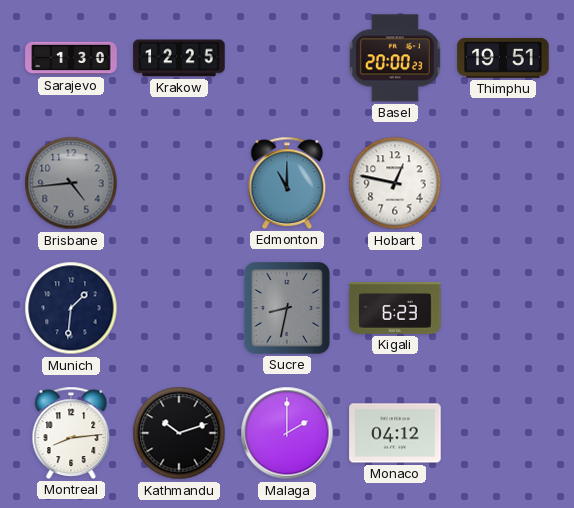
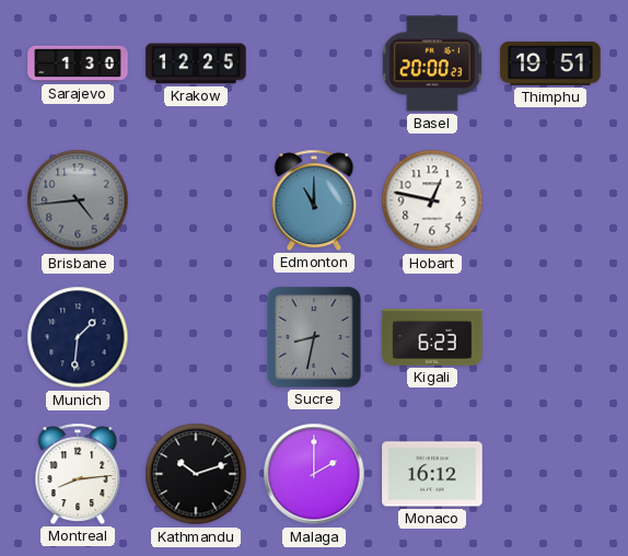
Monaco: 04:12 -> 16:12
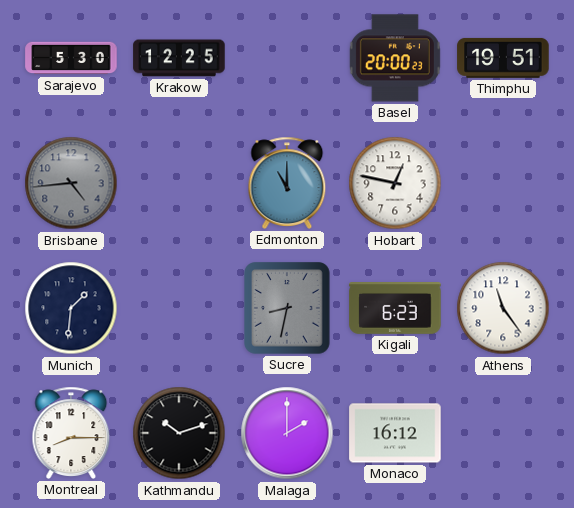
Sarajevo: 1:30 -> 5:30
Athens: none -> 11:24
Montreal: 8:14 -> 8:15
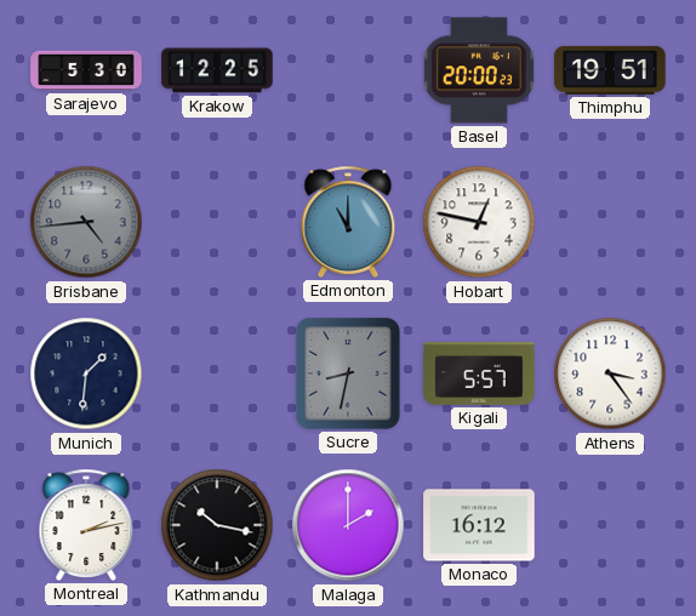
Kigali: 6:23 -> 5:57
Athens: 11:24 -> 3:24
Montreal: 8:15 -> 2:13
Kathmandu: 10:12 -> 10:17
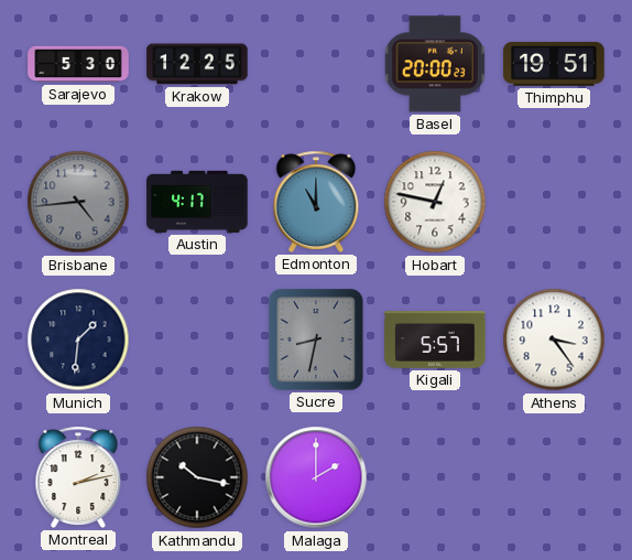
Austin: none -> 4:17
Monaco: 16:12 -> none
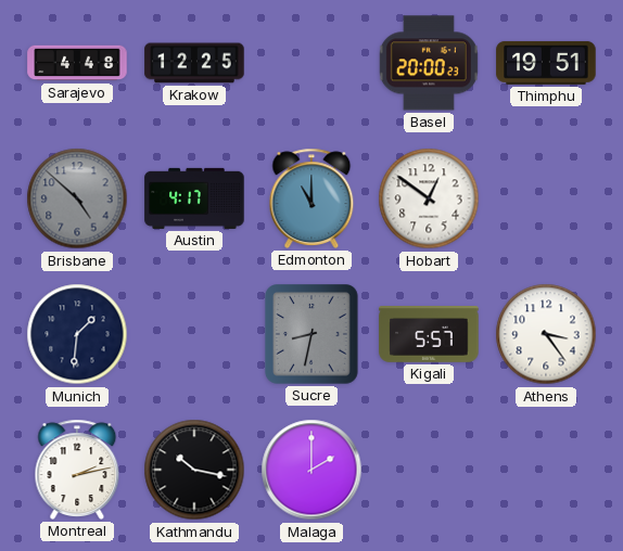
Sarajevo: 5:30 -> 4:48
Brisbane: 4:44 -> 4:52
Hobart: 12:47 -> 12:51
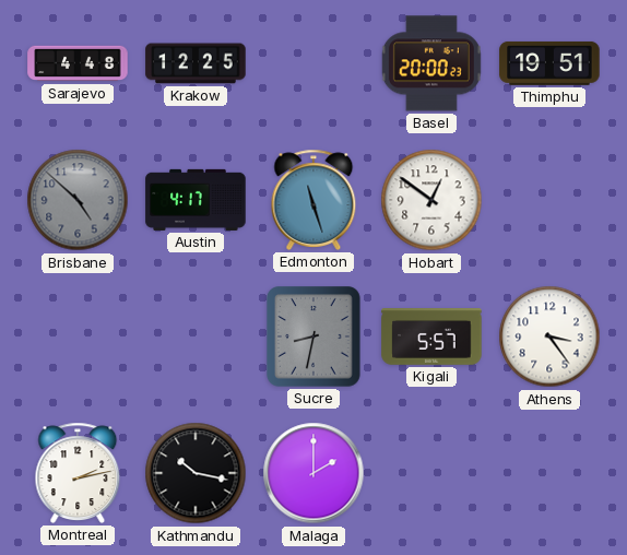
Edmonton: 11:00 -> 11:27
Munich: 1:31 -> none
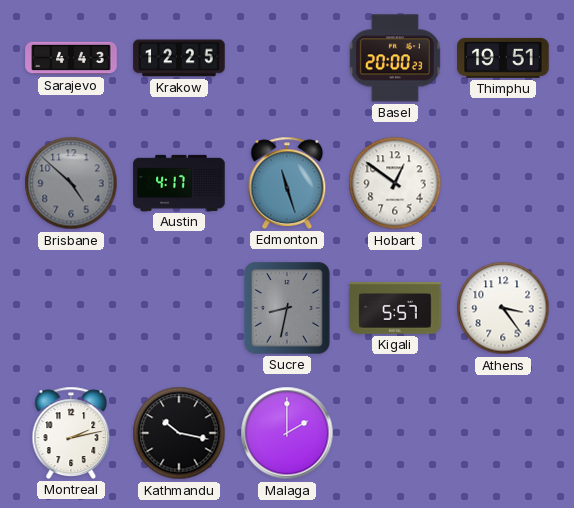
Sarajevo: 4:48 -> 4:43
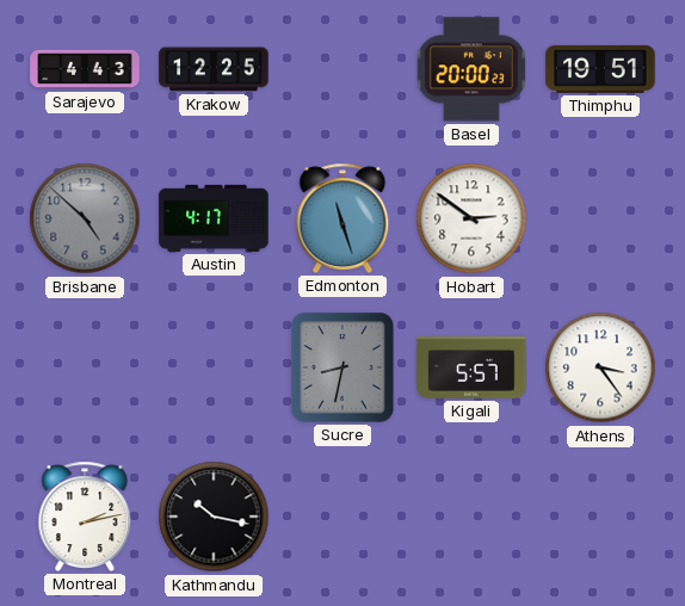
Hobart: 12:51 -> 2:51
Malaga: 2:00 -> none
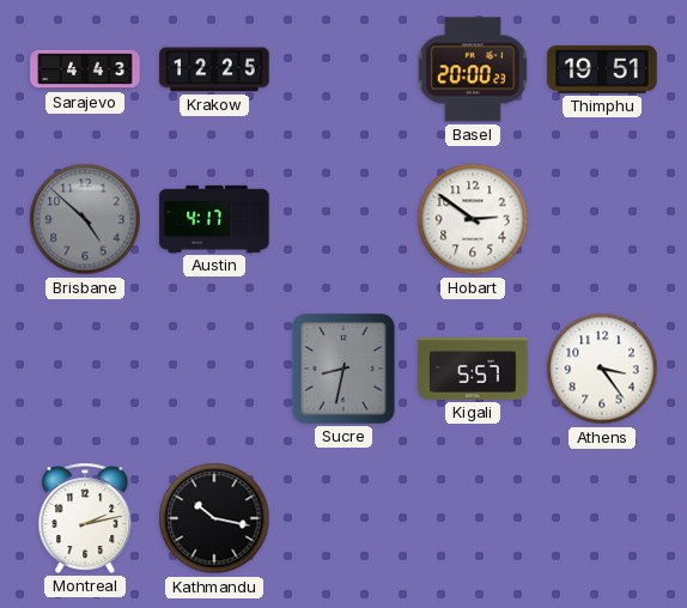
Edmonton: 11:27 -> none
